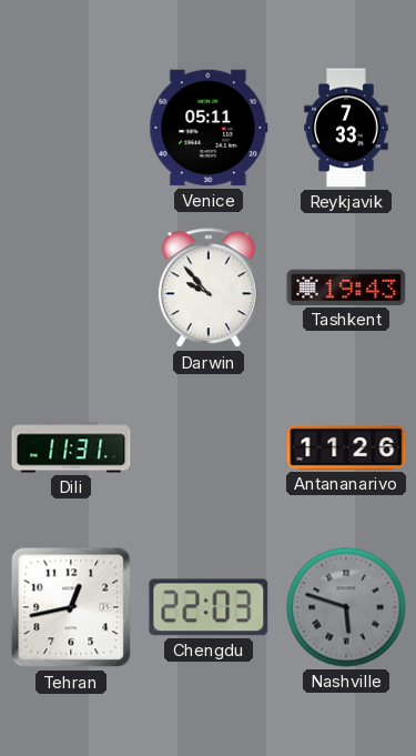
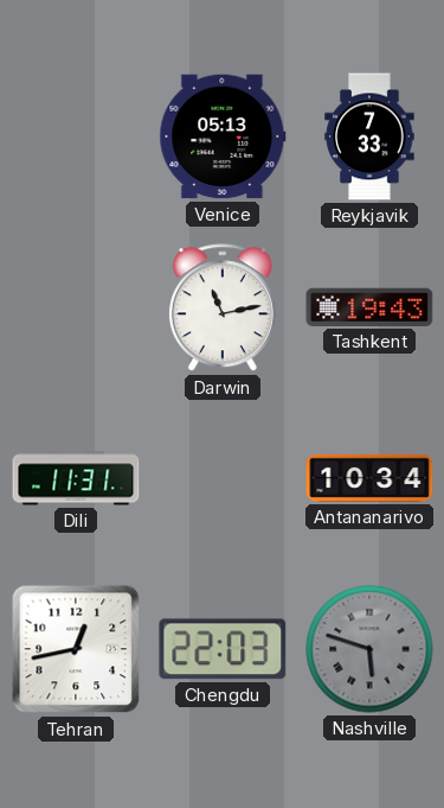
Venice: 05:11 -> 05:13
Darwin: 9:53 -> 11:13
Antananarivo: 11:26 -> 10:34
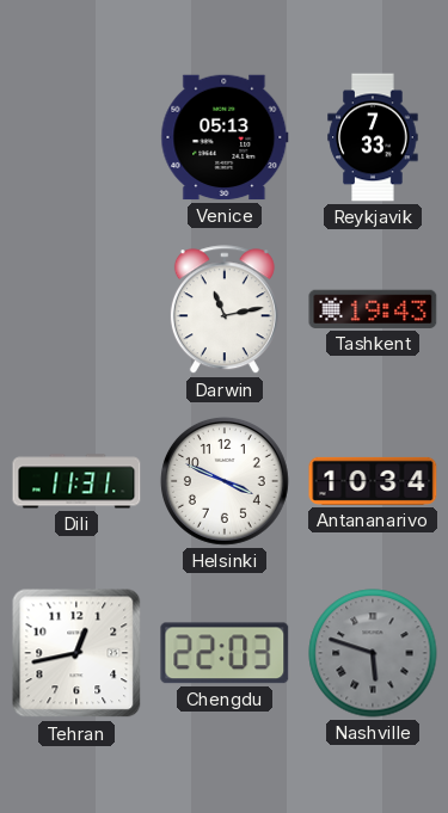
Helsinki: none -> 3:49
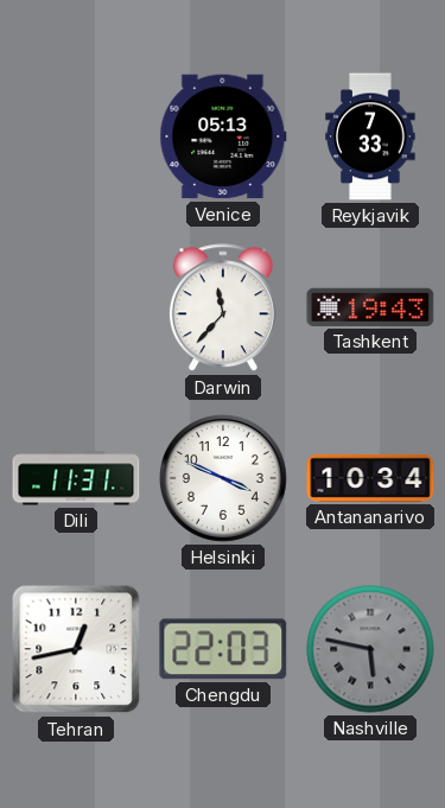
Darwin: 11:13 -> 11:37
Nashville: 5:48 -> 5:47
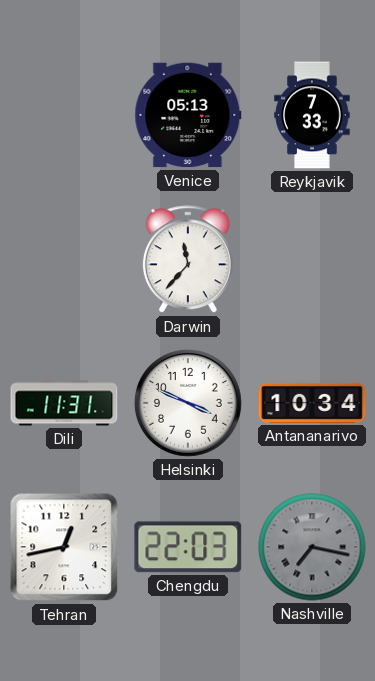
Tashkent: 19:43 -> none
Nashville: 5:47 -> 7:17
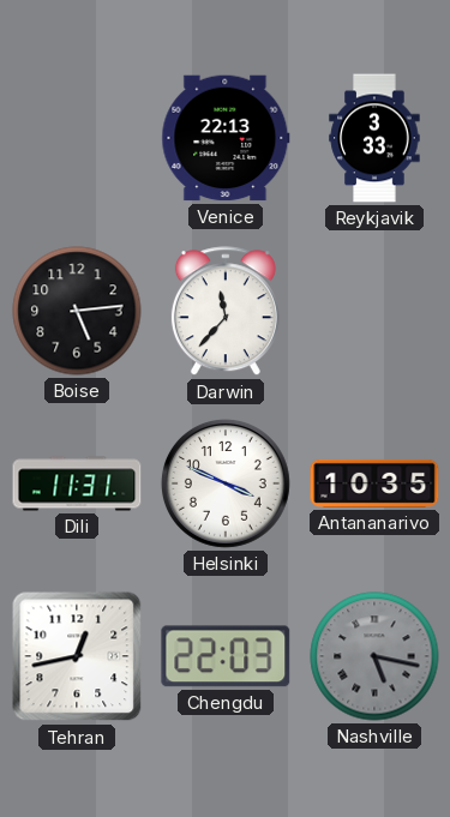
Venice: 05:13 -> 22:13
Reykjavik: 7:33 -> 3:33
Boise: none -> 5:14
Antananarivo: 10:34 -> 10:35
Nashville: 7:17 -> 5:17
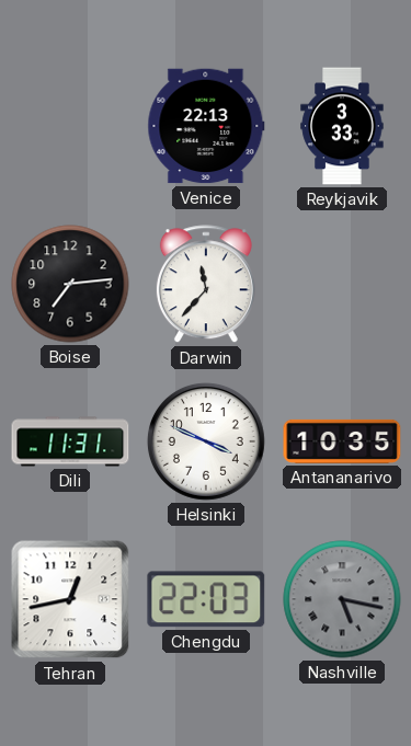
Boise: 5:14 -> 7:14
